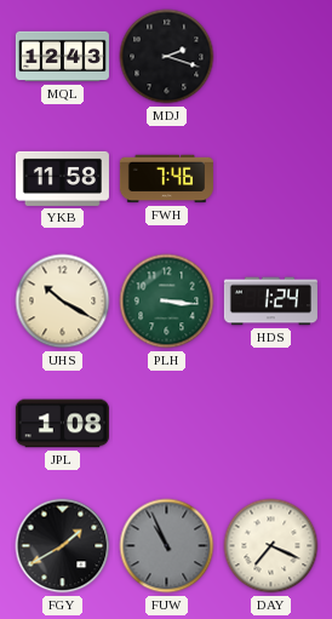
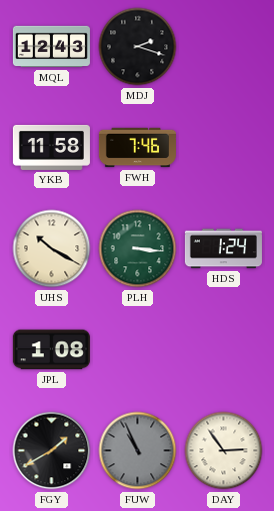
DAY: 7:19 -> 2:54
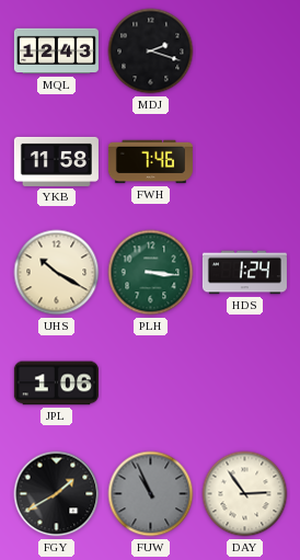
JPL: 1:08 -> 1:06
